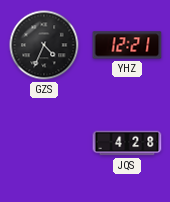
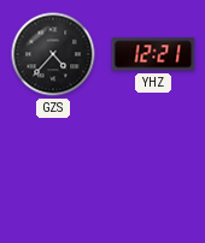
GZS: 4:34 -> 4:37
JQS: 4:28 -> none
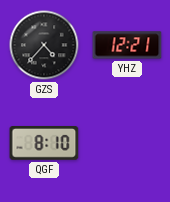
QGF: none -> 8:10
